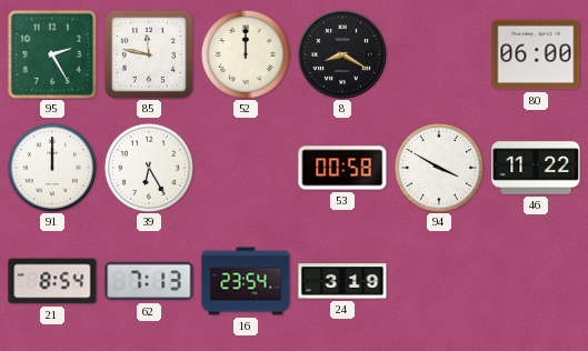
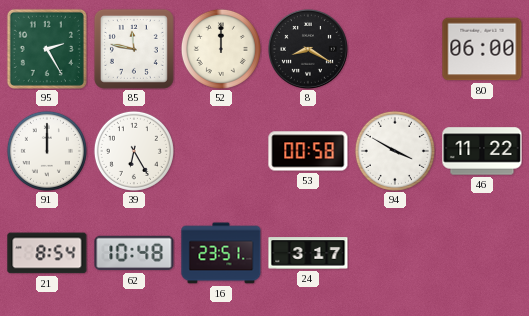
62: 7:13 -> 10:48
16: 23:54 -> 23:51
24: 3:19 -> 3:17
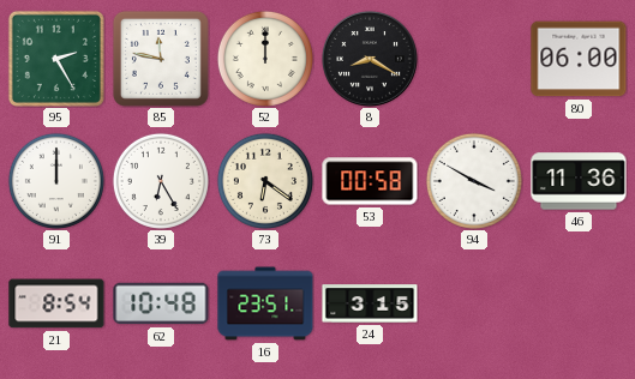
73: none -> 6:21
46: 11:22 -> 11:36
24: 3:17 -> 3:15
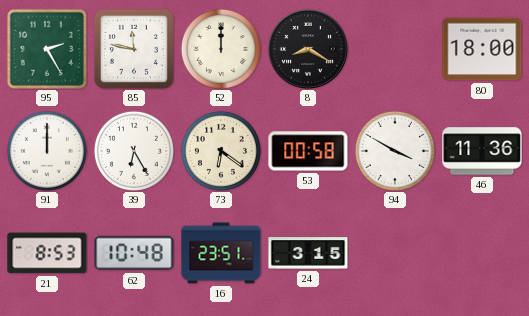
80: 06:00 -> 18:00
21: 8:54 -> 8:53
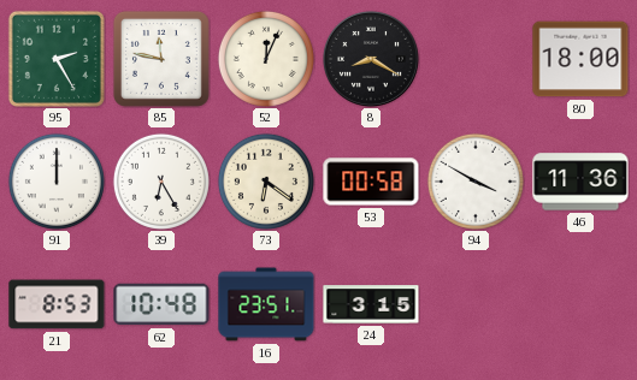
52: 12:00 -> 12:04
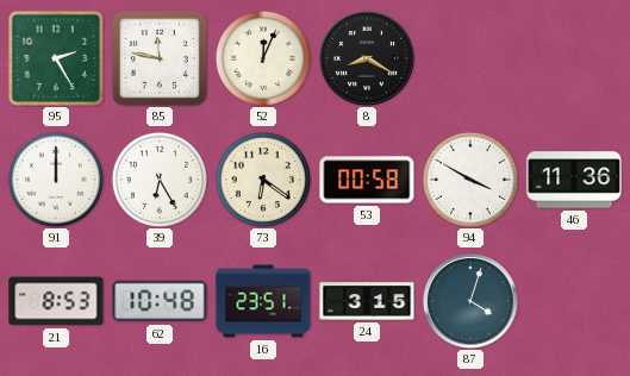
80: 18:00 -> none
87: none -> 4:03
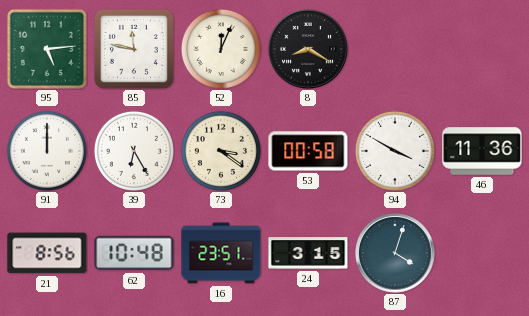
95: 2:25 -> 5:14
73: 6:21 -> 3:21
21: 8:53 -> 8:56
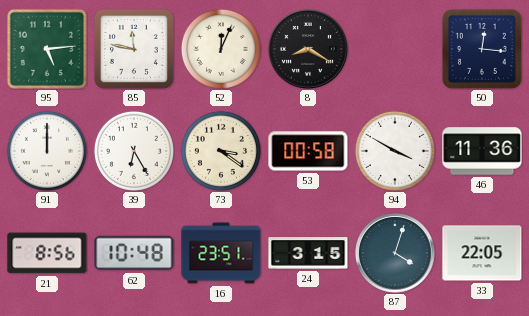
50: none -> 12:16
33: none -> 22:05
